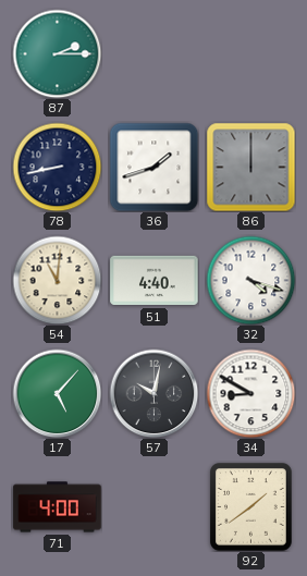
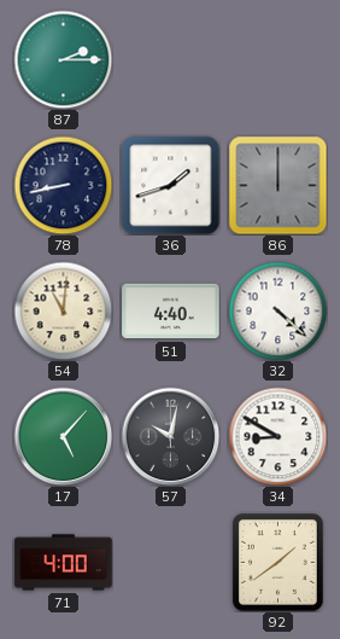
32: 4:18 -> 4:22
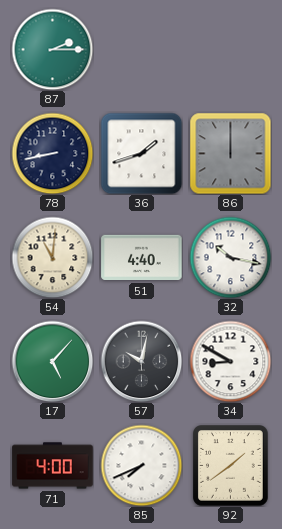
32: 4:22 -> 10:17
85: none -> 7:41
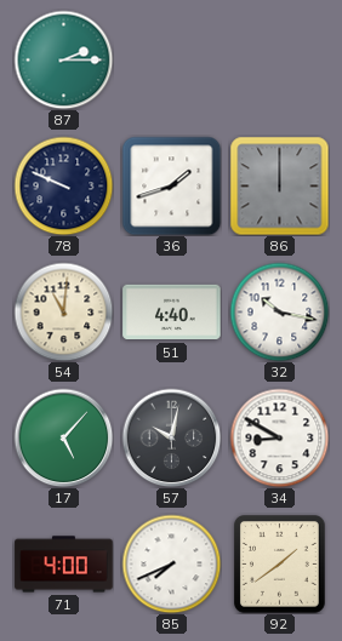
78: 8:43 -> 9:49
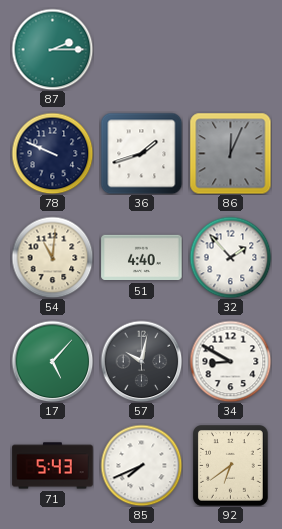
86: 12:00 -> 12:04
32: 10:17 -> 1:53
71: 4:00 -> 5:43
92: 1:39 -> 6:39
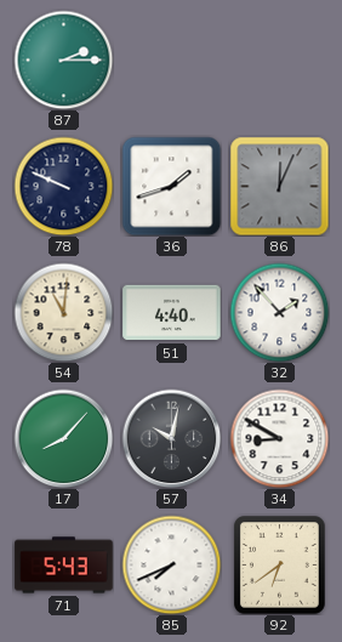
17: 5:07 -> 8:07
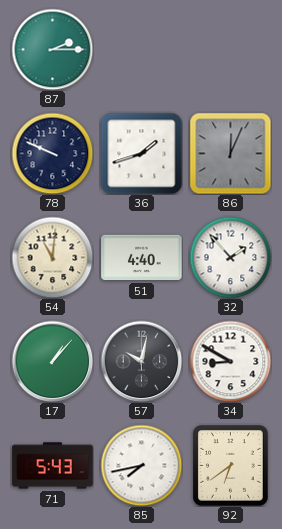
17: 8:07 -> 1:07
85: 7:41 -> 7:43
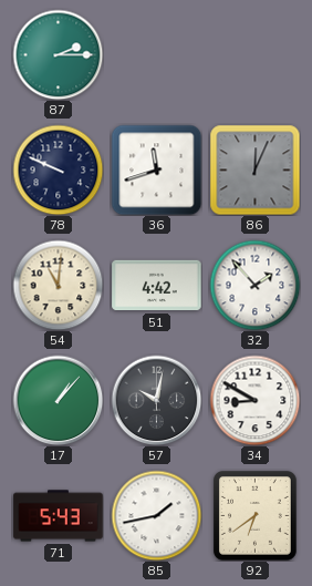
36: 1:42 -> 11:42
51: 4:40 -> 4:42
85: 7:43 -> 1:43
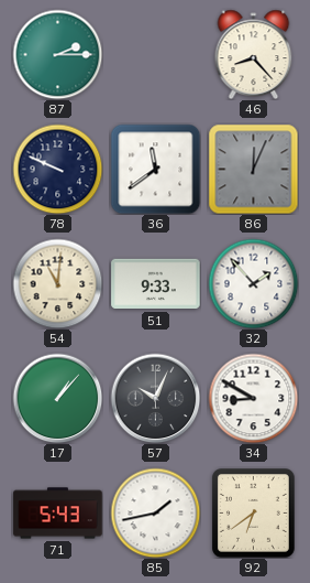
46: none -> 8:23
36: 11:42 -> 11:39
51: 4:42 -> 9:33
57: 10:02 -> 10:04
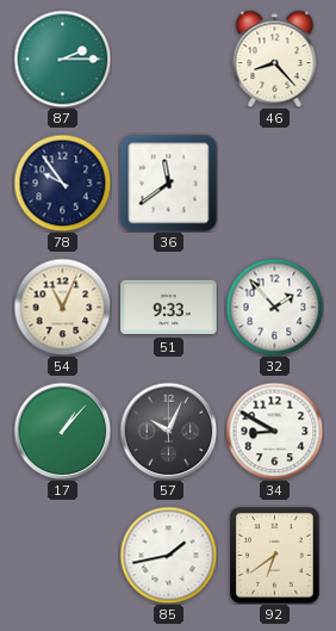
78: 9:49 -> 9:54
86: 12:04 -> none
54: 11:01 -> 11:04
71: 5:43 -> none
